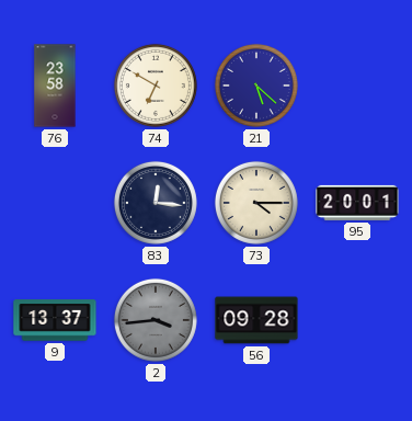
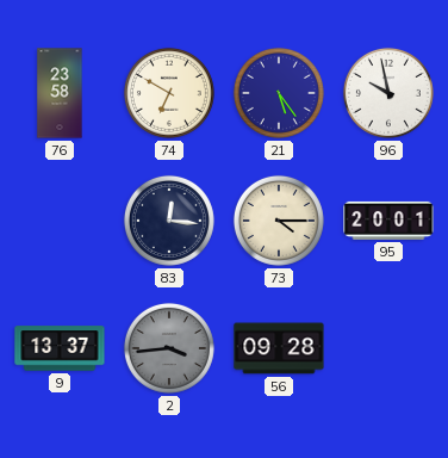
21: 5:22 -> 5:24
96: none -> 9:58
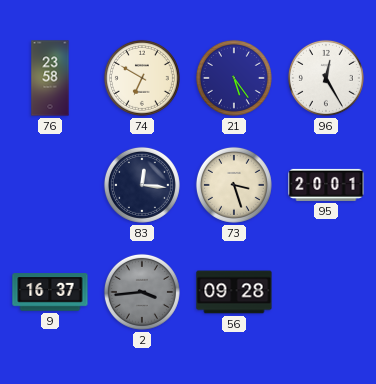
96: 9:58 -> 12:25
73: 4:15 -> 3:27
9: 13:37 -> 16:37
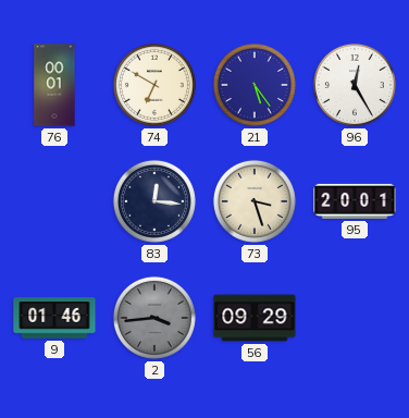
76: 23:58 -> 00:01
9: 16:37 -> 01:46
56: 09:28 -> 09:29
